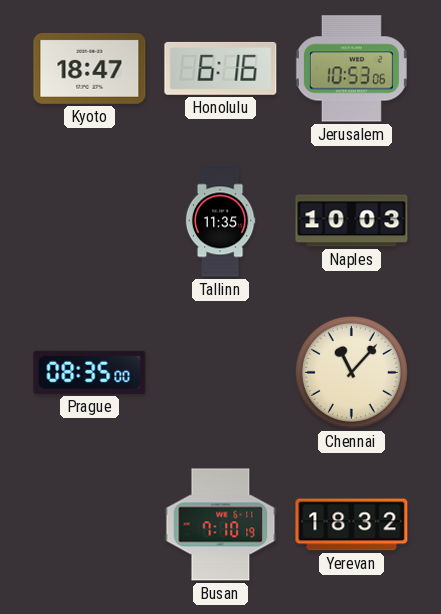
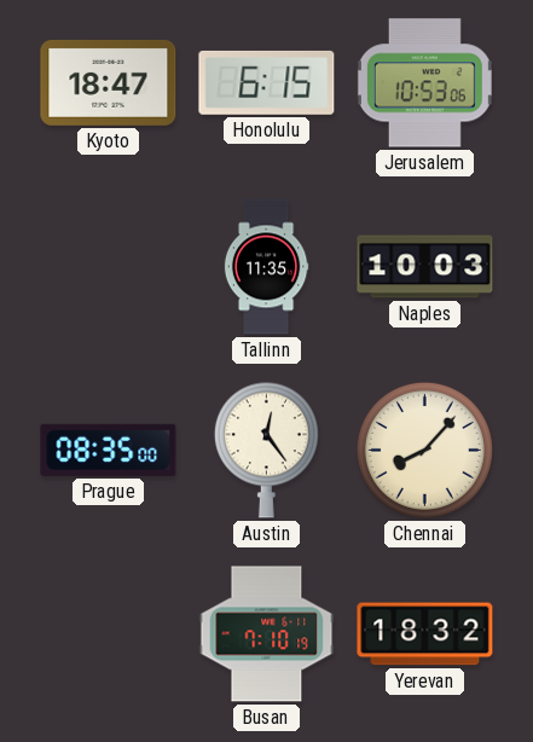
Honolulu: 6:16 -> 6:15
Austin: none -> 12:24
Chennai: 11:07 -> 8:07
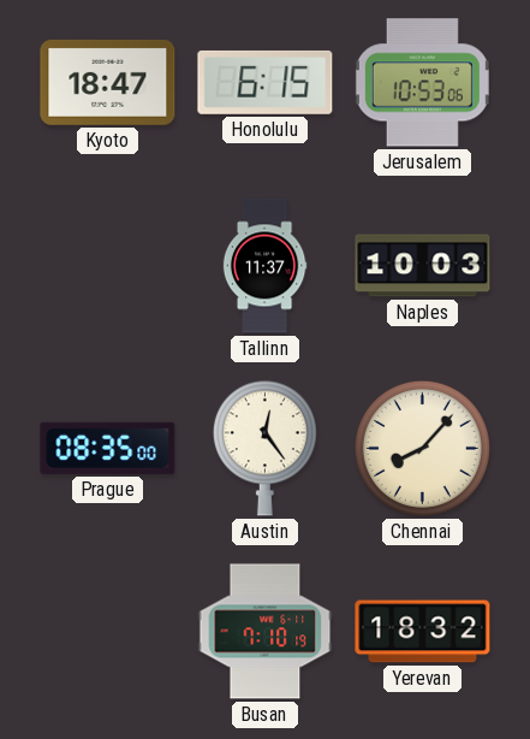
Tallinn: 11:35 -> 11:37
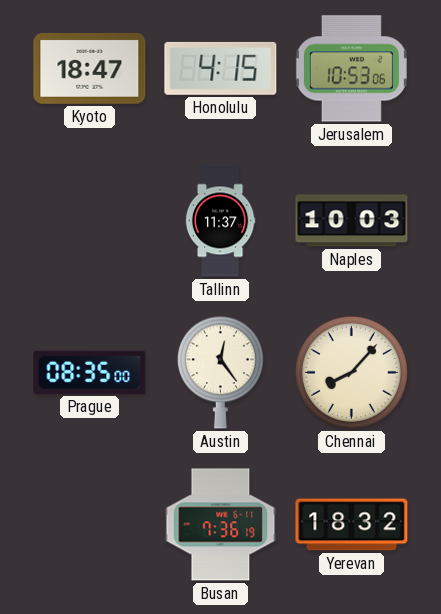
Honolulu: 6:15 -> 4:15
Busan: 7:10 -> 7:36
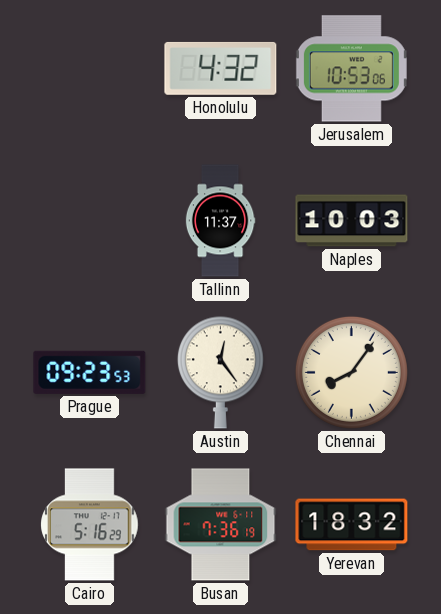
Kyoto: 18:47 -> none
Honolulu: 4:15 -> 4:32
Prague: 08:35 -> 09:23
Chennai: 8:07 -> 8:06
Cairo: none -> 5:16
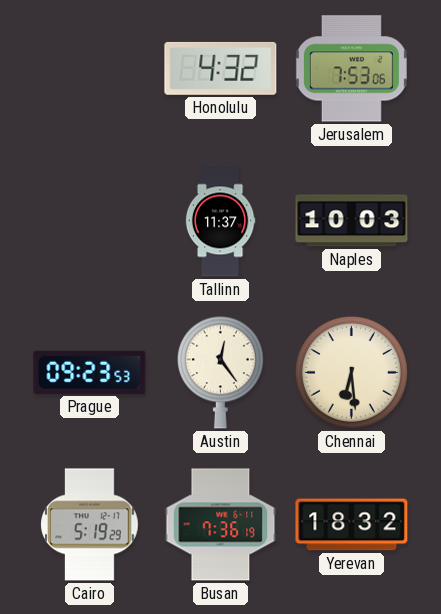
Jerusalem: 10:53 -> 7:53
Chennai: 8:06 -> 6:29
Cairo: 5:16 -> 5:19
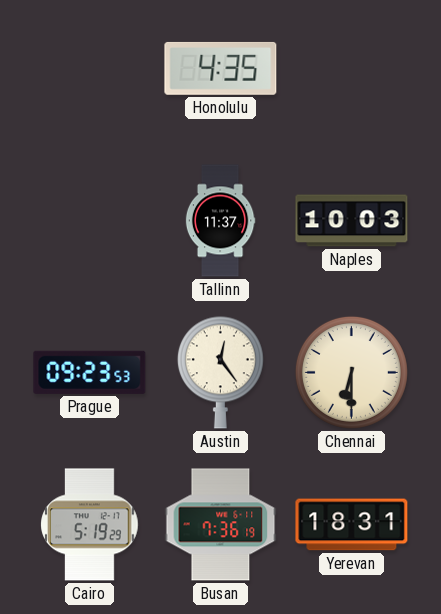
Honolulu: 4:32 -> 4:35
Jerusalem: 7:53 -> none
Chennai: 6:29 -> 6:30
Yerevan: 18:32 -> 18:31
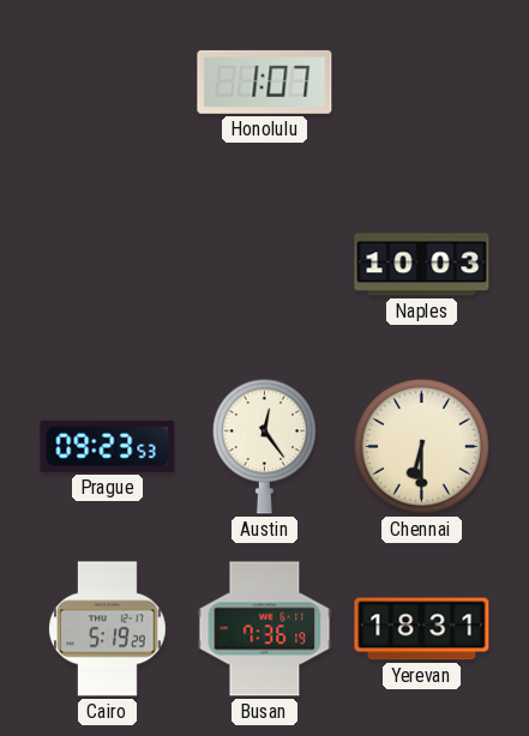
Honolulu: 4:35 -> 1:07
Tallinn: 11:37 -> none
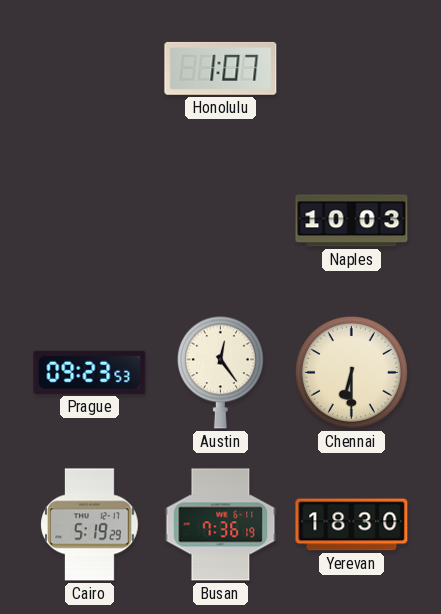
Yerevan: 18:31 -> 18:30
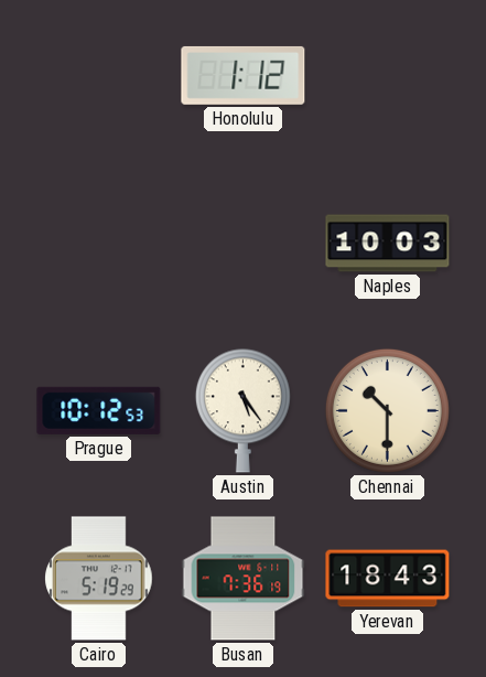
Honolulu: 1:07 -> 1:12
Prague: 09:23 -> 10:12
Austin: 12:24 -> 5:24
Chennai: 6:30 -> 10:30
Yerevan: 18:30 -> 18:43
